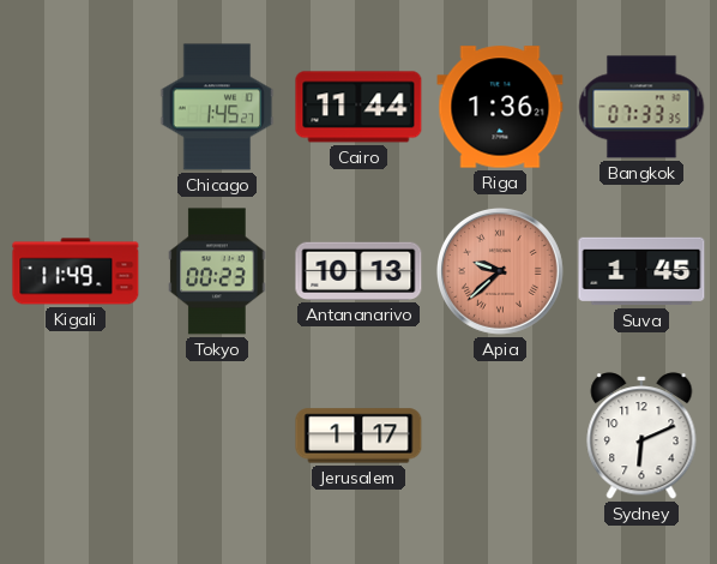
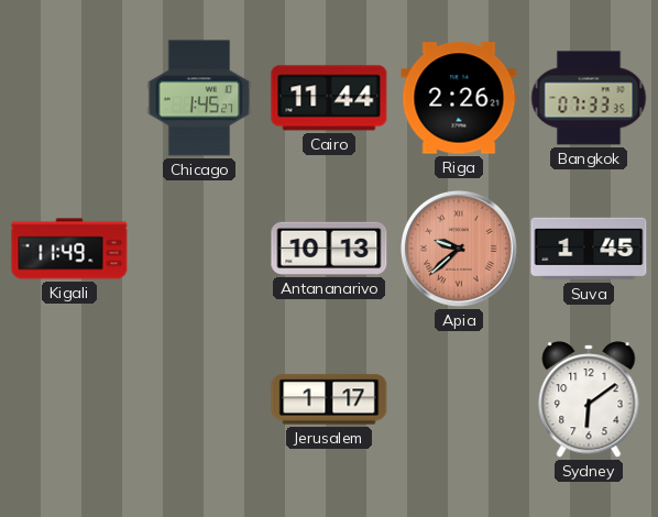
Riga: 1:36 -> 2:26
Tokyo: 00:23 -> none
Sydney: 6:11 -> 6:09
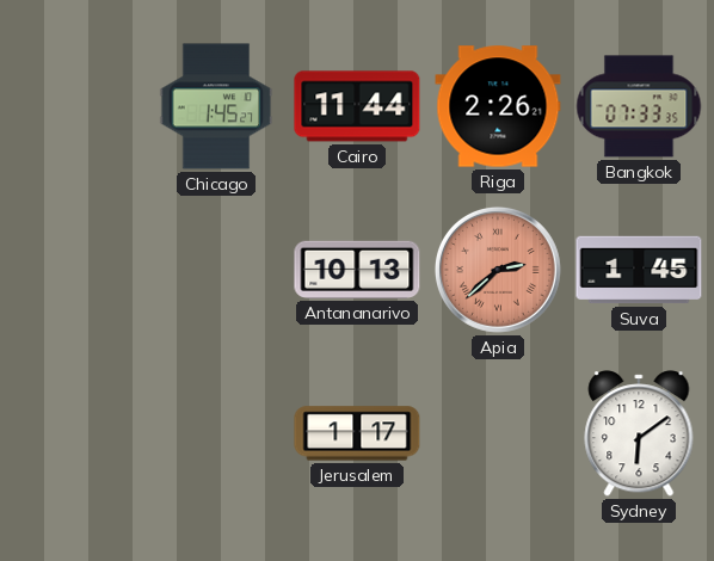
Kigali: 11:49 -> none
Apia: 9:38 -> 2:38
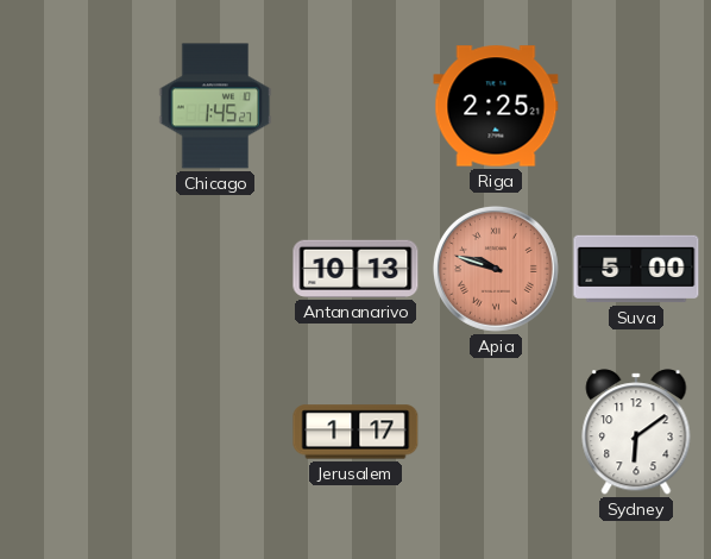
Cairo: 11:44 -> none
Riga: 2:26 -> 2:25
Bangkok: 07:33 -> none
Apia: 2:38 -> 9:48
Suva: 1:45 -> 5:00
